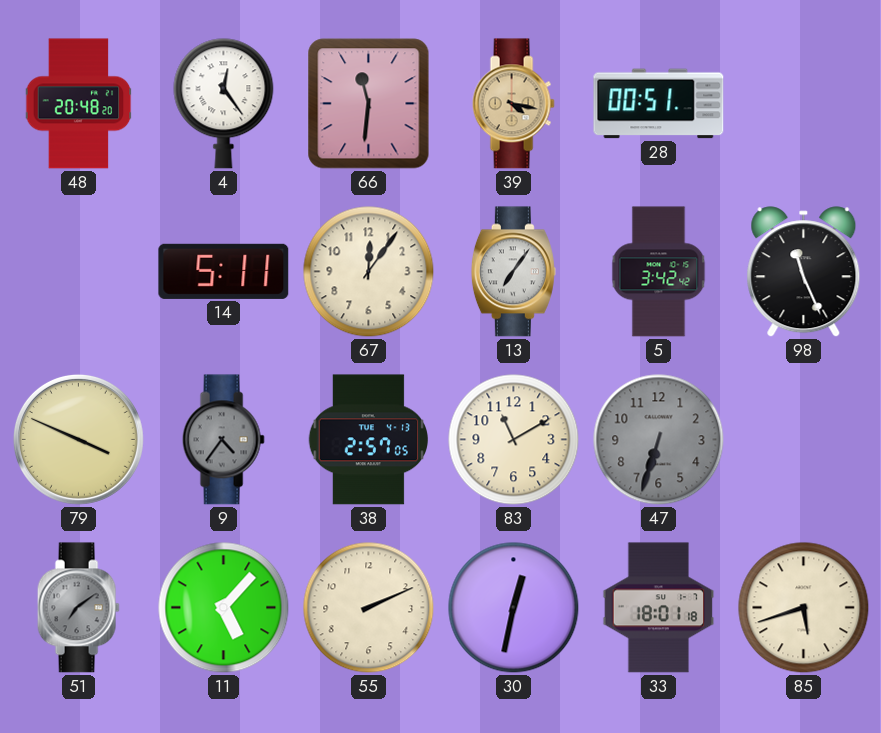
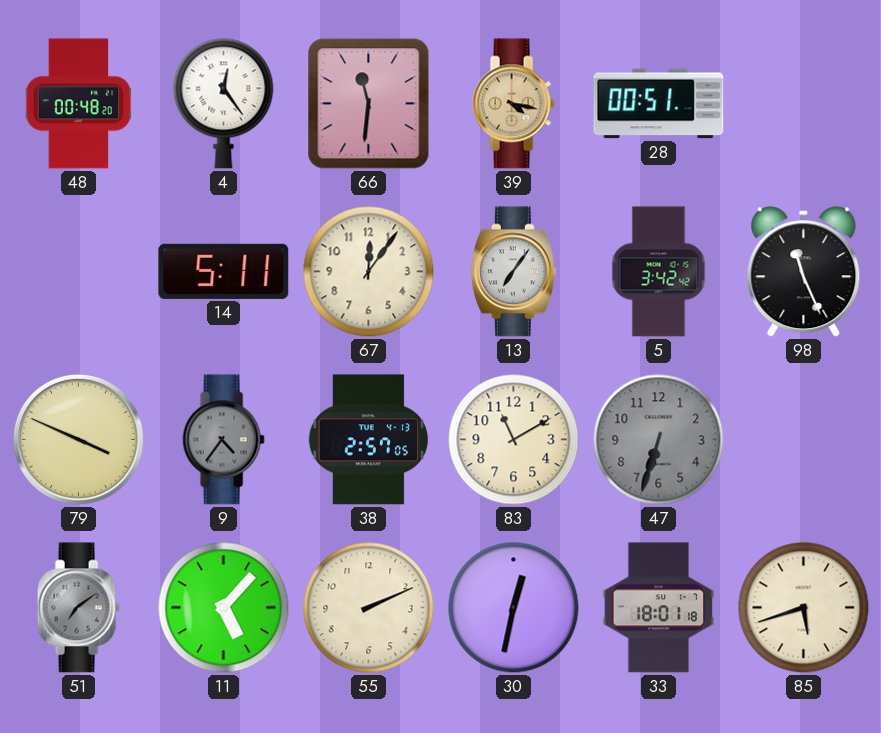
48: 20:48 -> 00:48
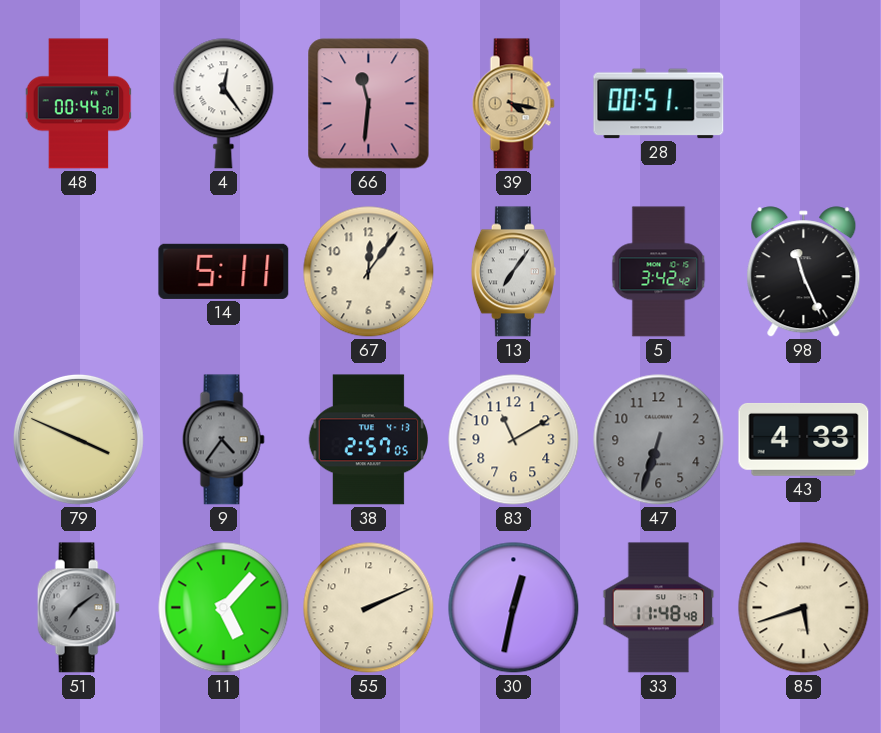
48: 00:48 -> 00:44
43: none -> 4:33
33: 18:01 -> 11:48
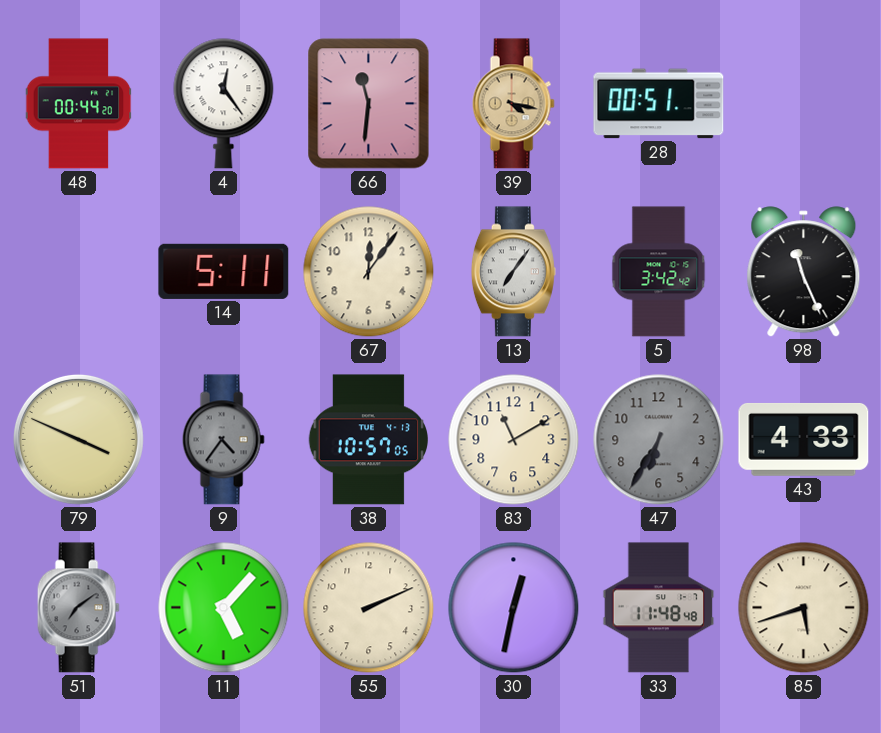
38: 2:57 -> 10:57
47: 6:33 -> 6:35
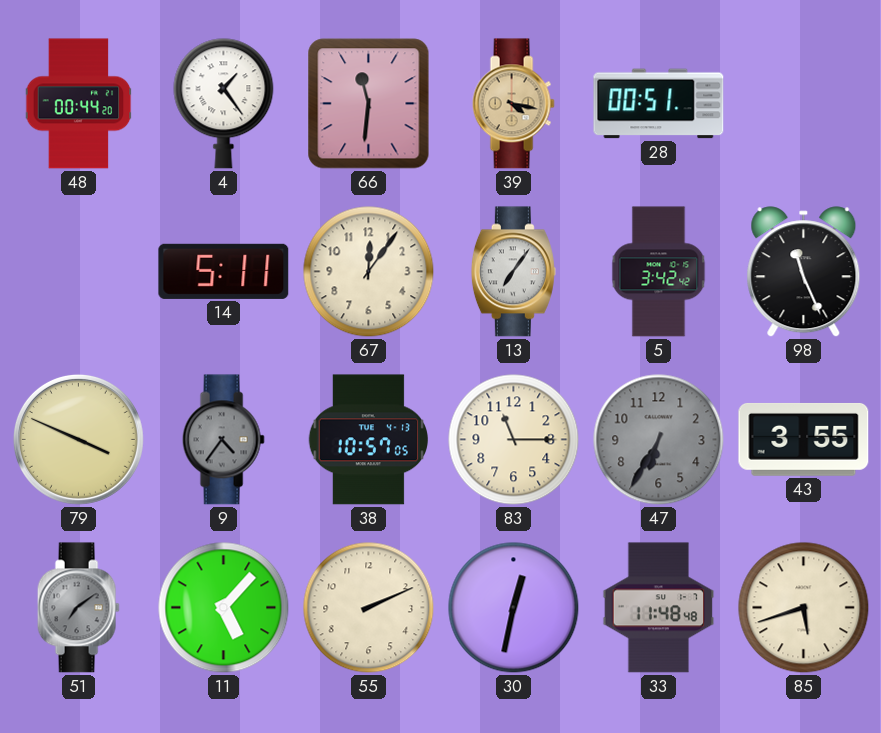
4: 12:24 -> 1:24
83: 11:10 -> 11:15
43: 4:33 -> 3:55
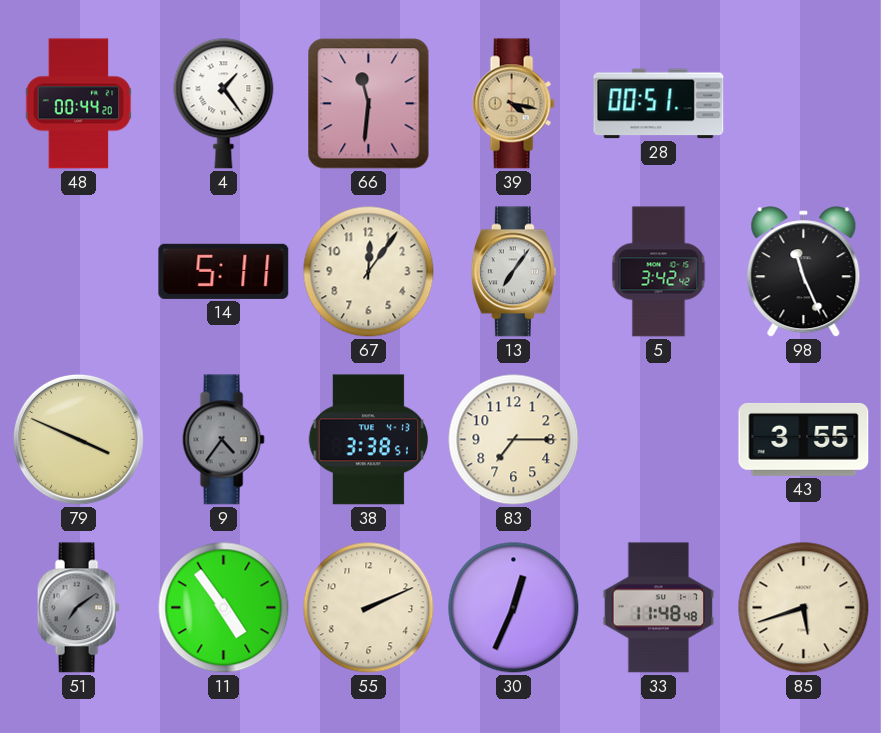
38: 10:57 -> 3:38
83: 11:15 -> 7:15
47: 6:35 -> none
11: 5:07 -> 4:54
30: 12:32 -> 12:34
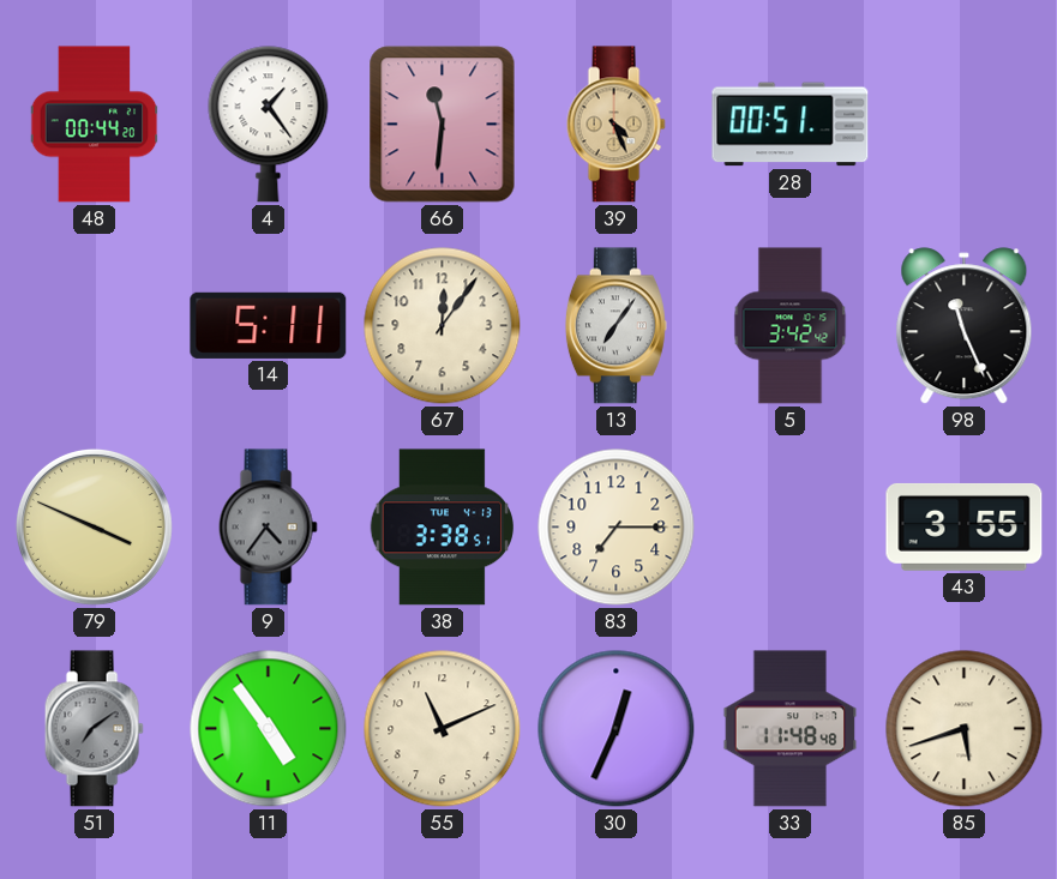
39: 4:17 -> 4:26
55: 2:11 -> 11:11
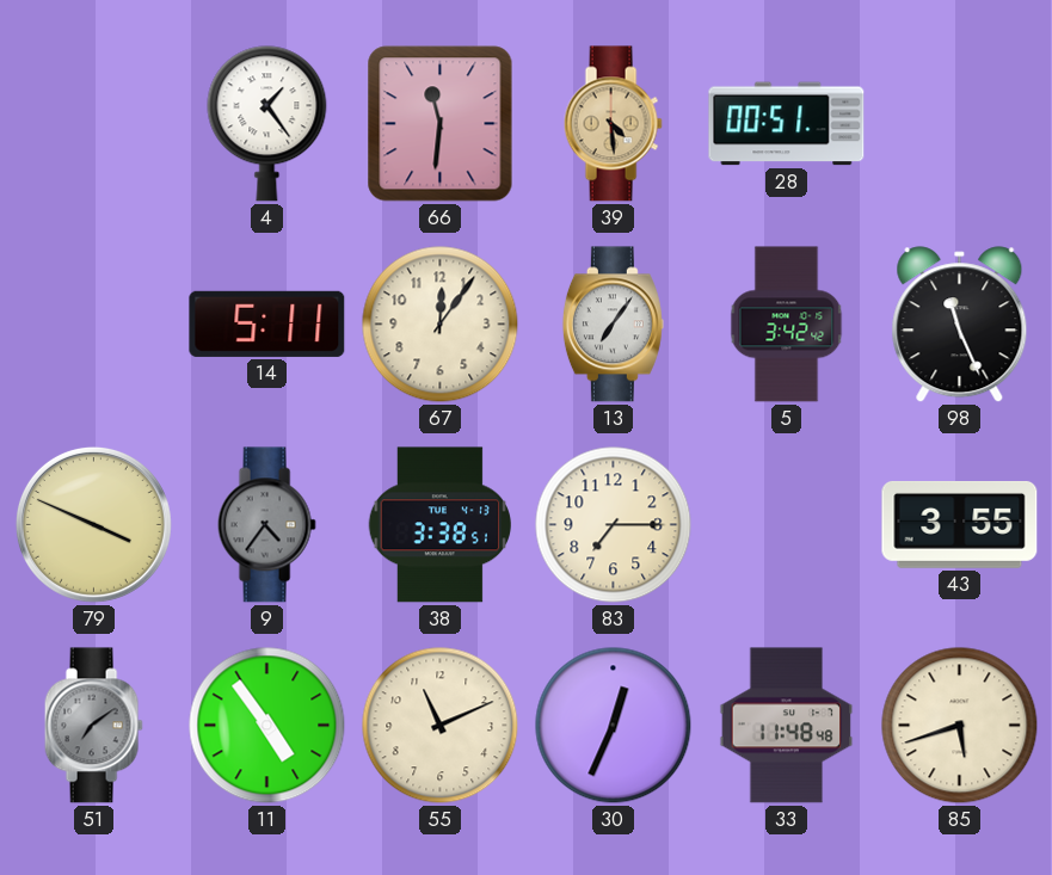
48: 00:44 -> none
39: 4:26 -> 4:29
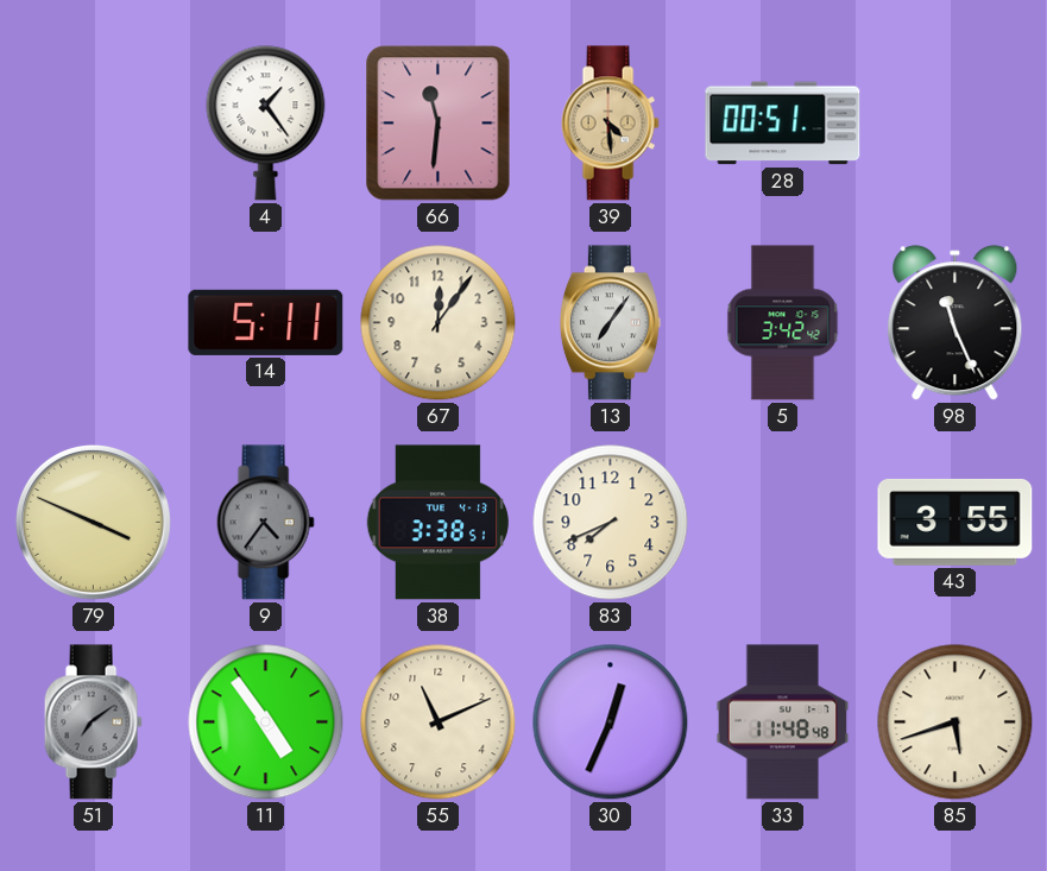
83: 7:15 -> 7:41
